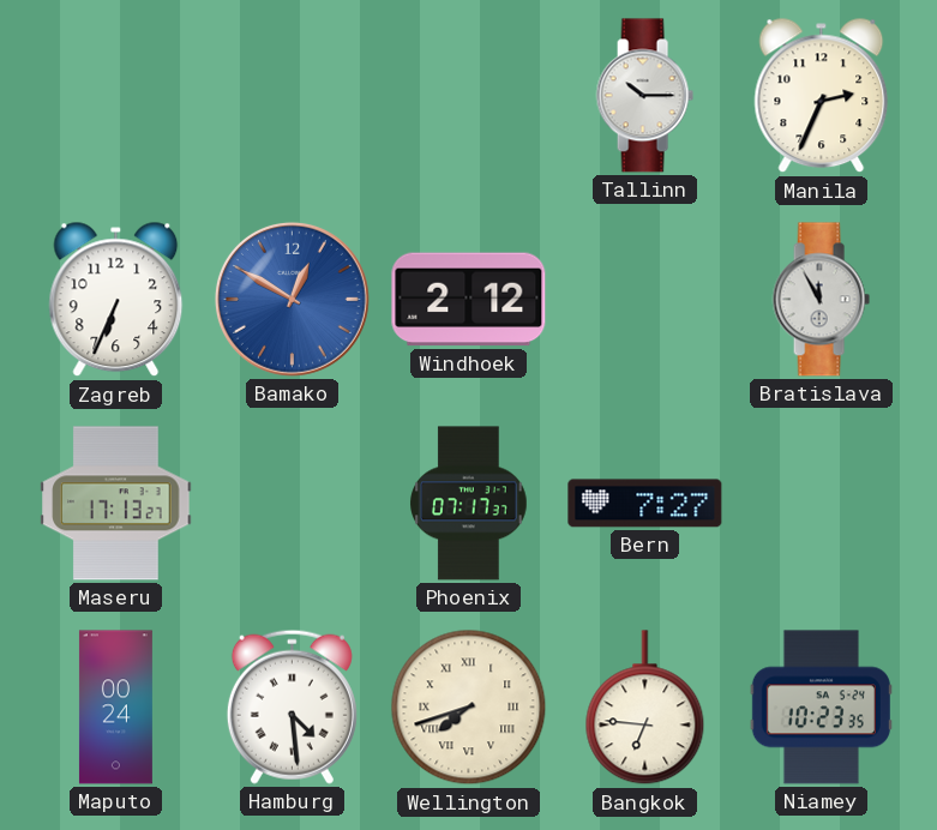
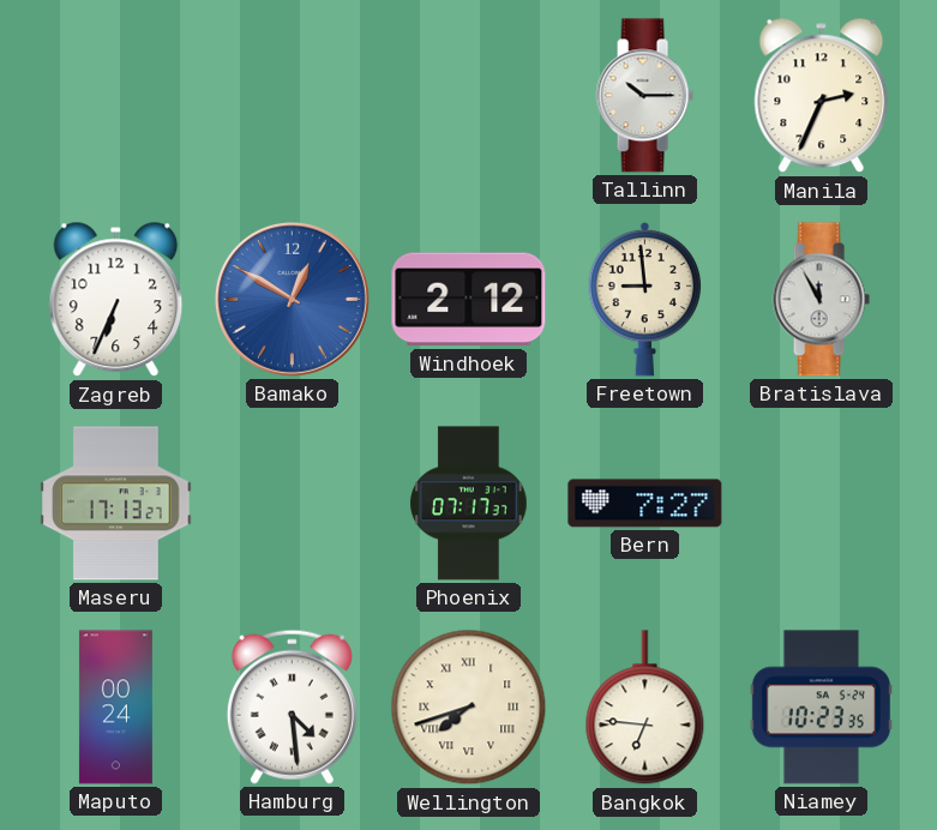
Freetown: none -> 8:59
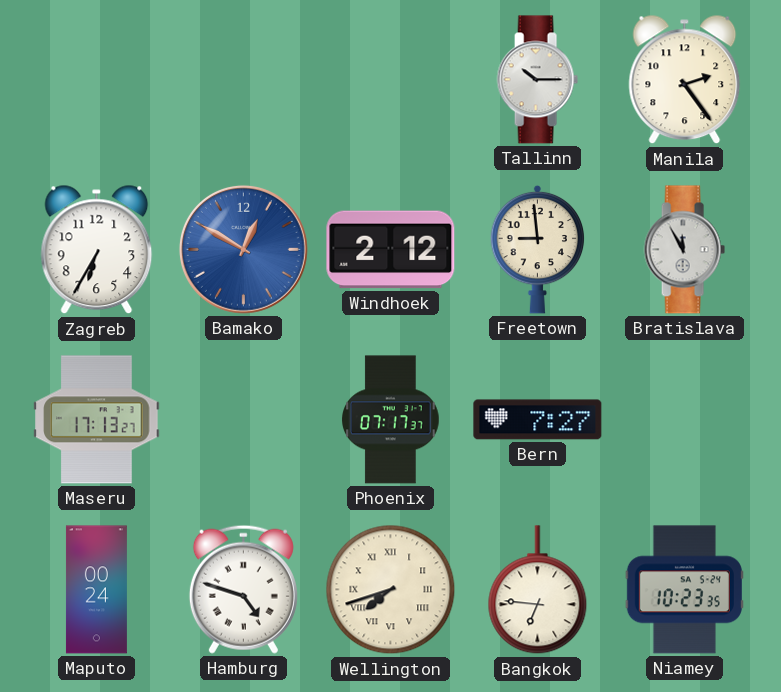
Manila: 2:34 -> 2:24
Zagreb: 6:34 -> 6:35
Hamburg: 4:29 -> 4:48
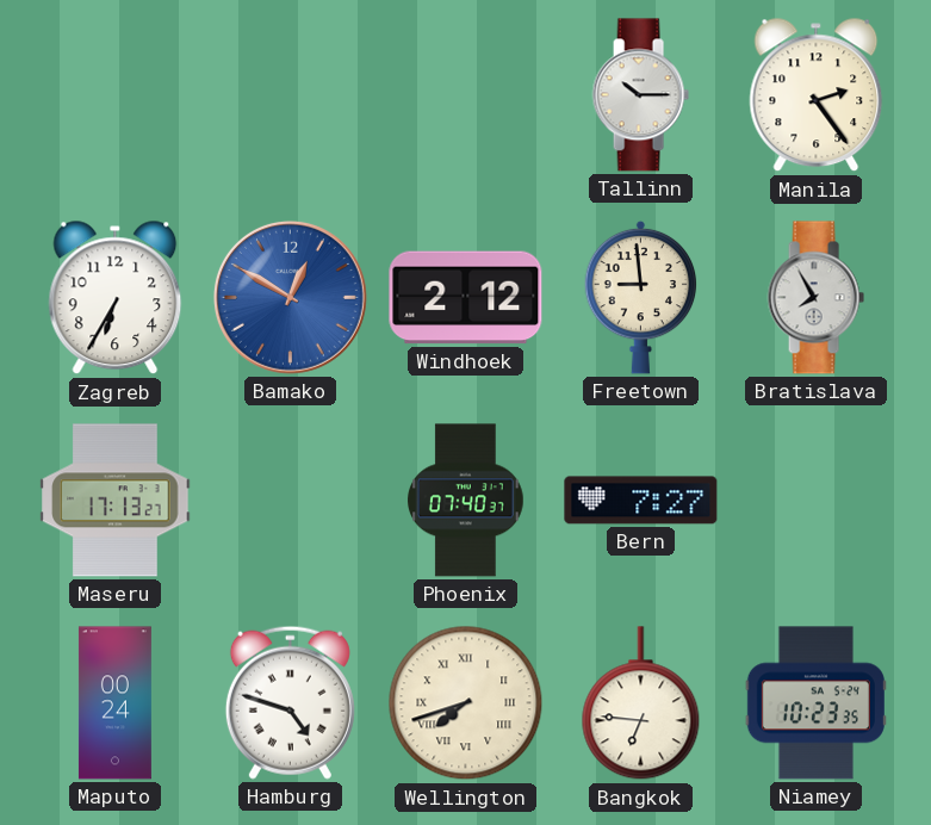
Bratislava: 11:55 -> 7:55
Phoenix: 07:17 -> 07:40
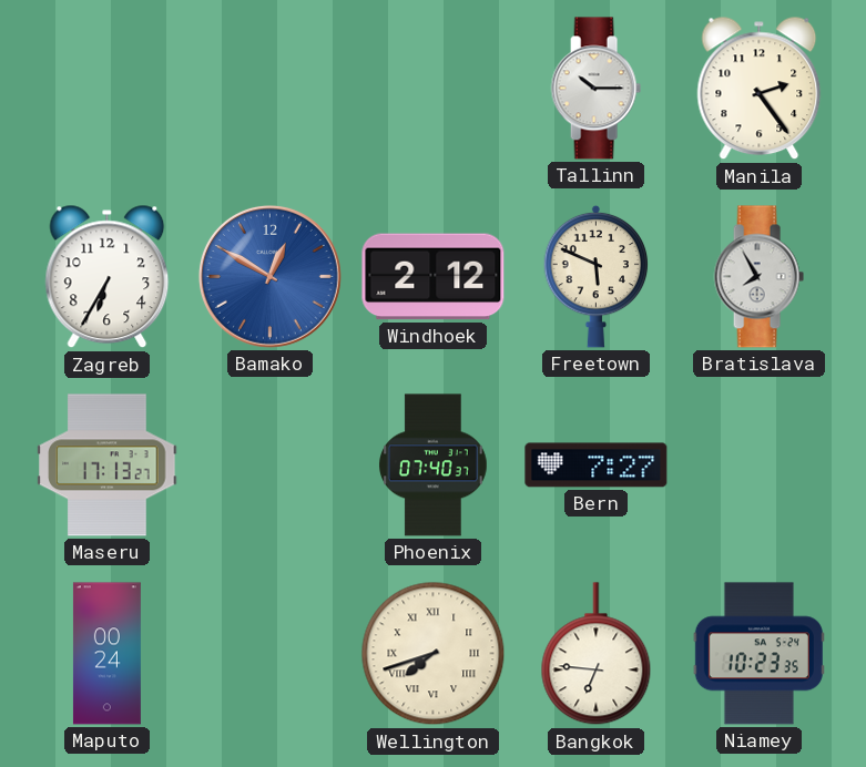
Freetown: 8:59 -> 5:49
Hamburg: 4:48 -> none
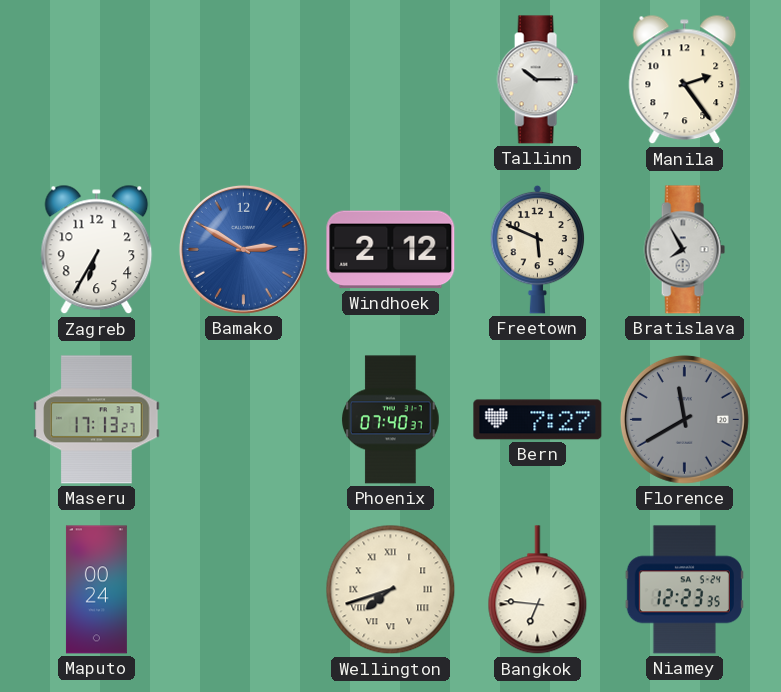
Bamako: 12:50 -> 2:50
Florence: none -> 11:40
Niamey: 10:23 -> 12:23
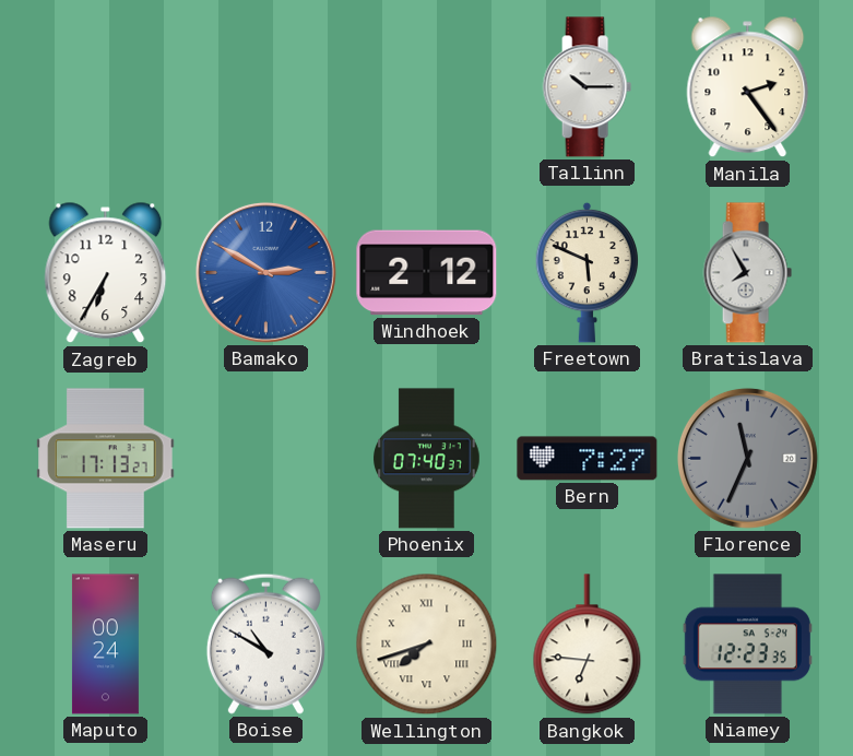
Florence: 11:40 -> 11:34
Boise: none -> 10:50
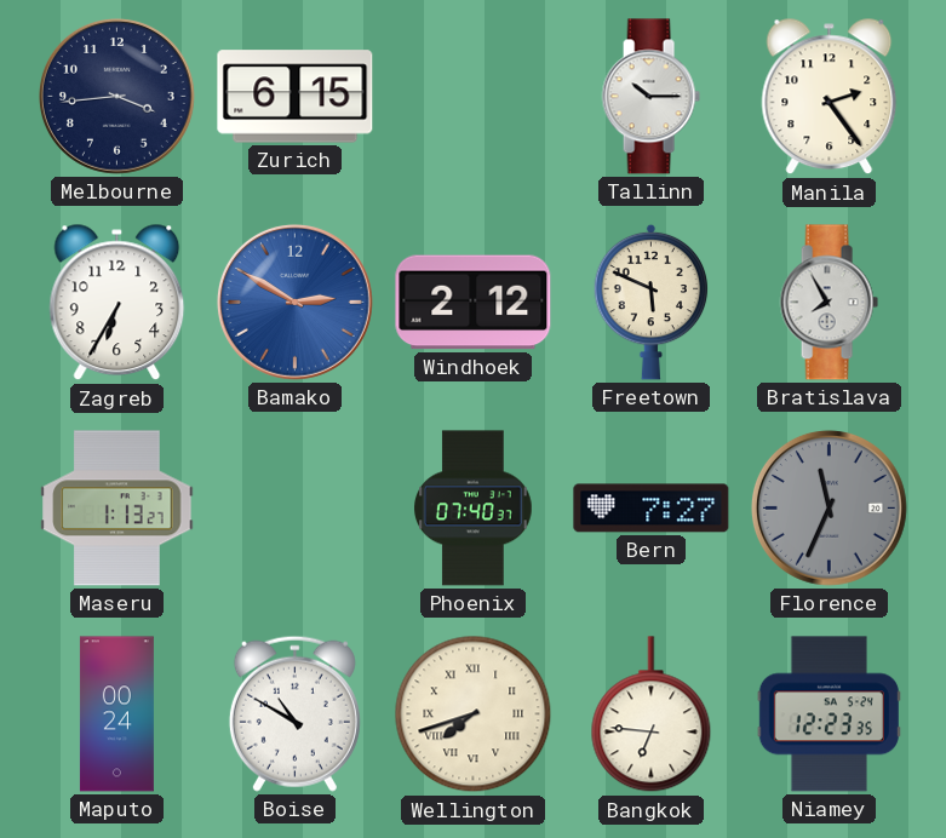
Melbourne: none -> 3:44
Zurich: none -> 6:15
Maseru: 17:13 -> 1:13
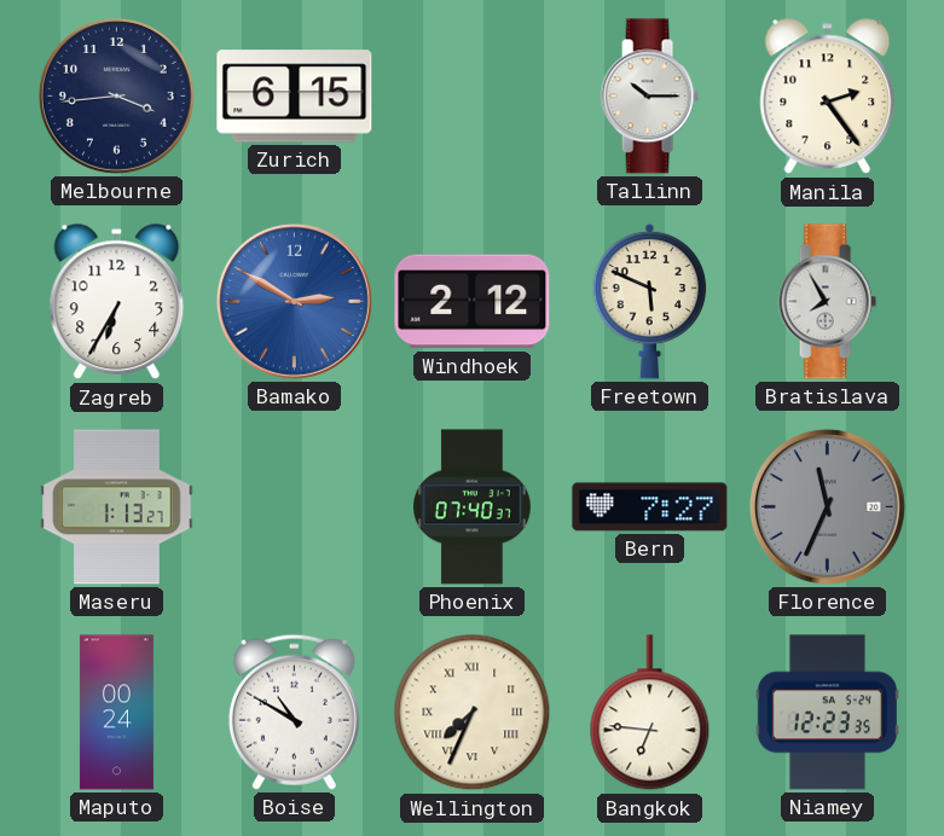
Wellington: 7:42 -> 7:34
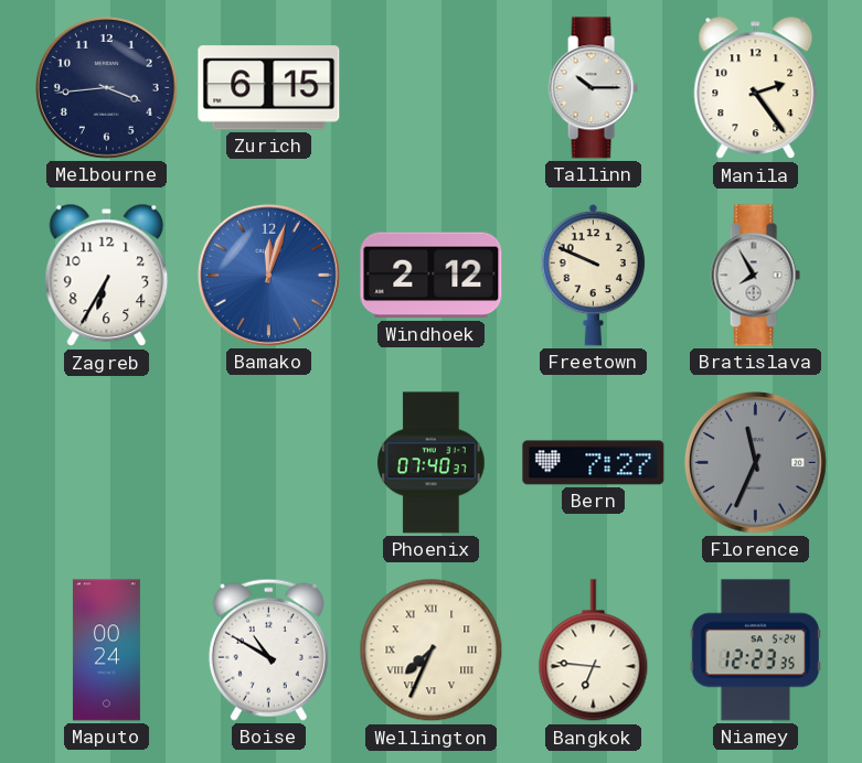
Bamako: 2:50 -> 12:03
Freetown: 5:49 -> 9:49
Maseru: 1:13 -> none
